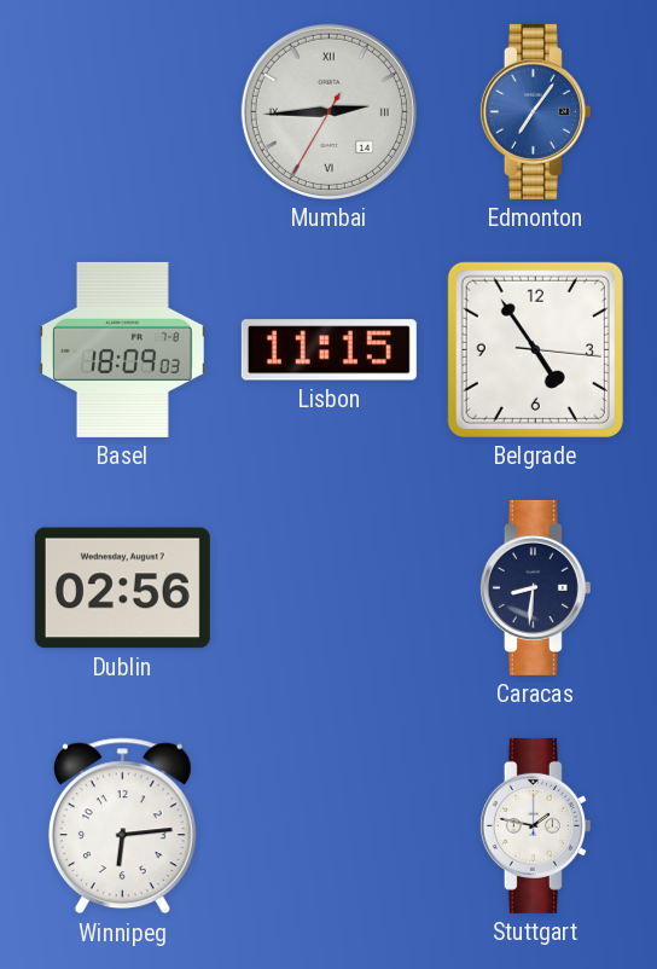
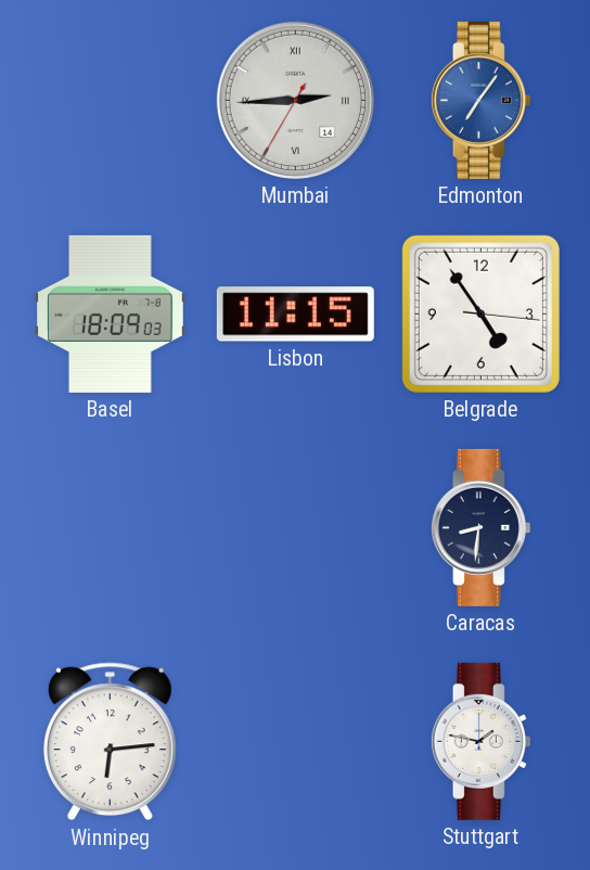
Dublin: 02:56 -> none
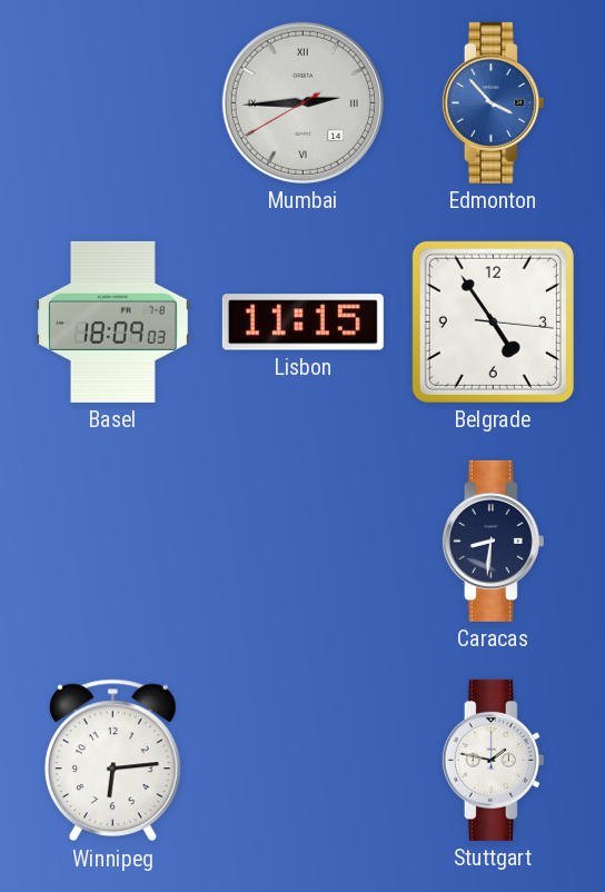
Mumbai: 2:44:35 -> 2:44:40
Edmonton: 7:06 -> 3:53
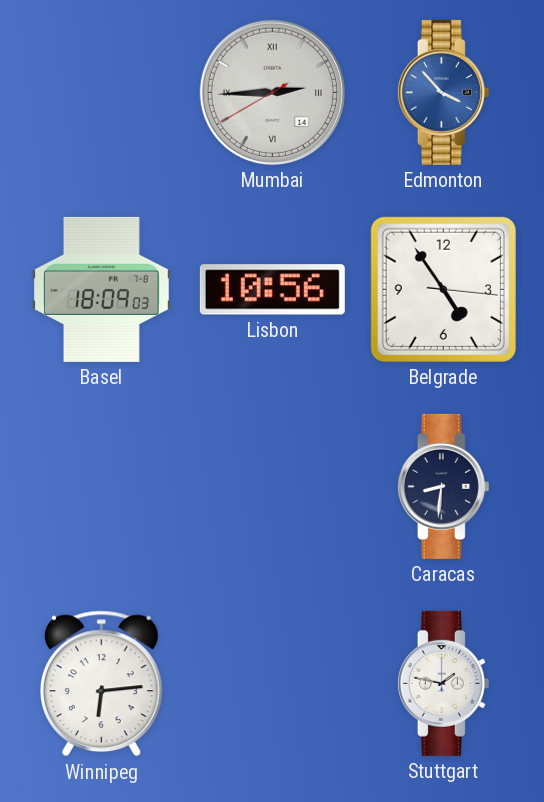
Lisbon: 11:15 -> 10:56
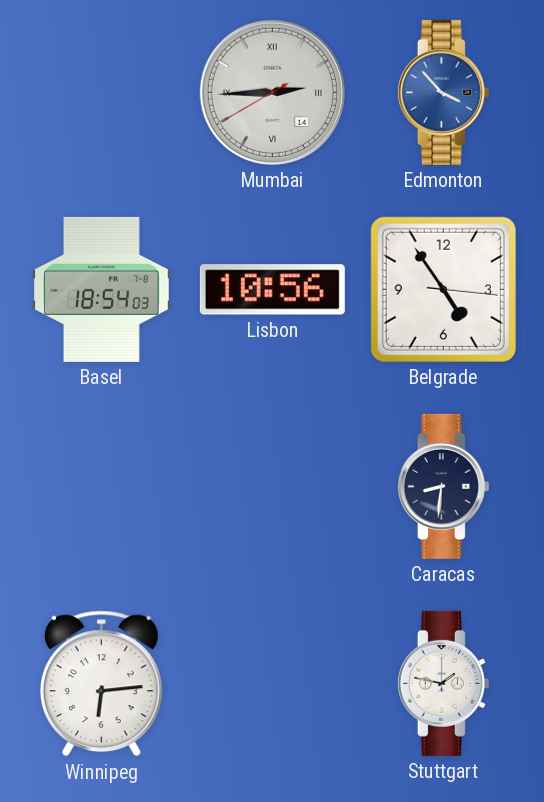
Basel: 18:09 -> 18:54
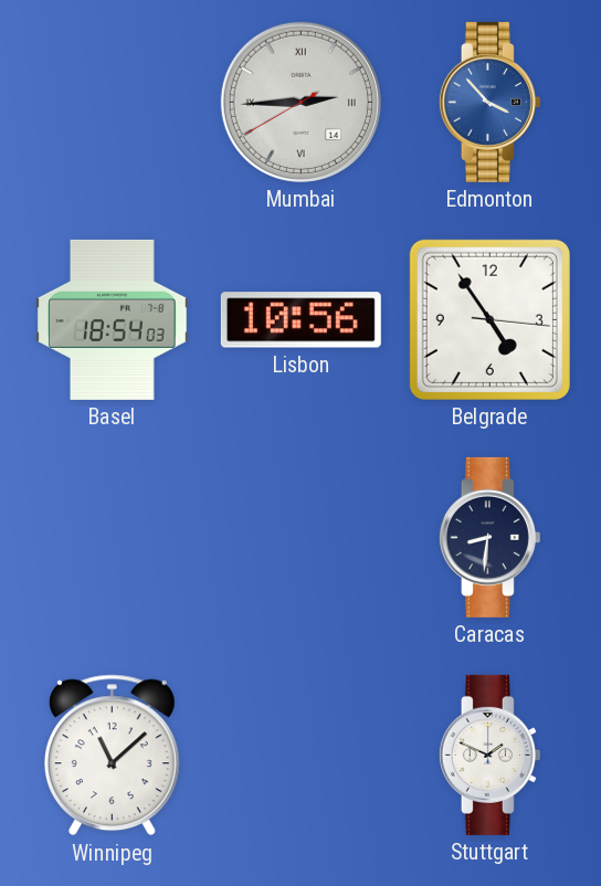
Winnipeg: 6:14 -> 11:08
Stuttgart: 1:47 -> 1:49
